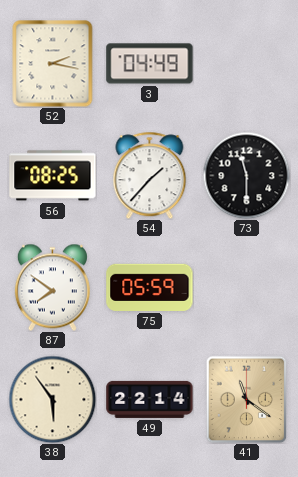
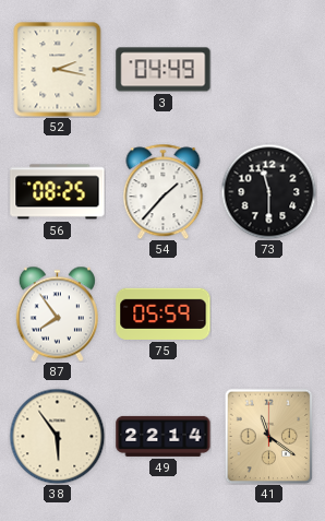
87: 7:51 -> 7:54
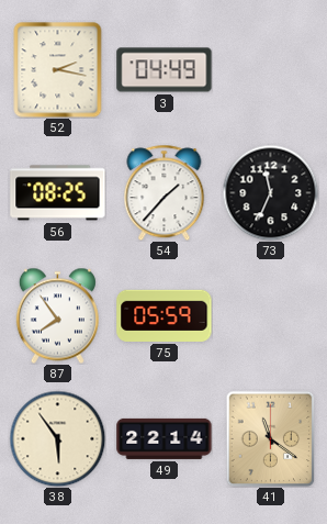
73: 11:30 -> 11:34
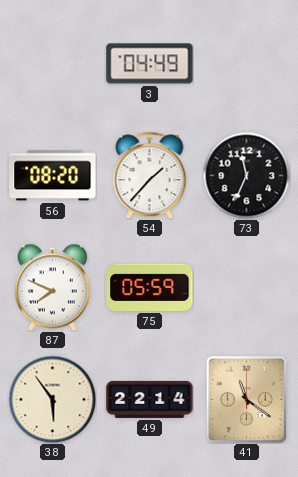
52: 2:17 -> none
56: 08:25 -> 08:20
87: 7:54 -> 7:49
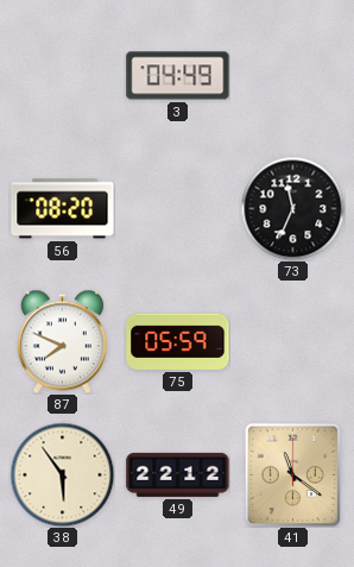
54: 1:37 -> none
49: 22:14 -> 22:12
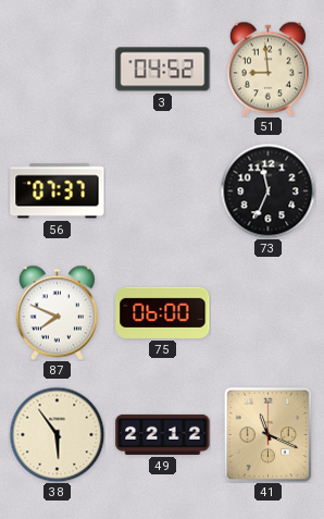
3: 04:49 -> 04:52
51: none -> 8:59
56: 08:20 -> 07:37
75: 05:59 -> 06:00
41: 11:21 -> 11:19
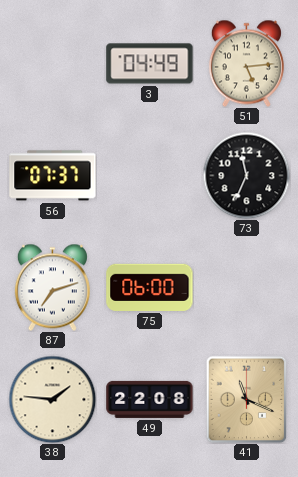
3: 04:52 -> 04:49
51: 8:59 -> 5:14
87: 7:49 -> 7:12
38: 5:54 -> 1:46
49: 22:12 -> 22:08
